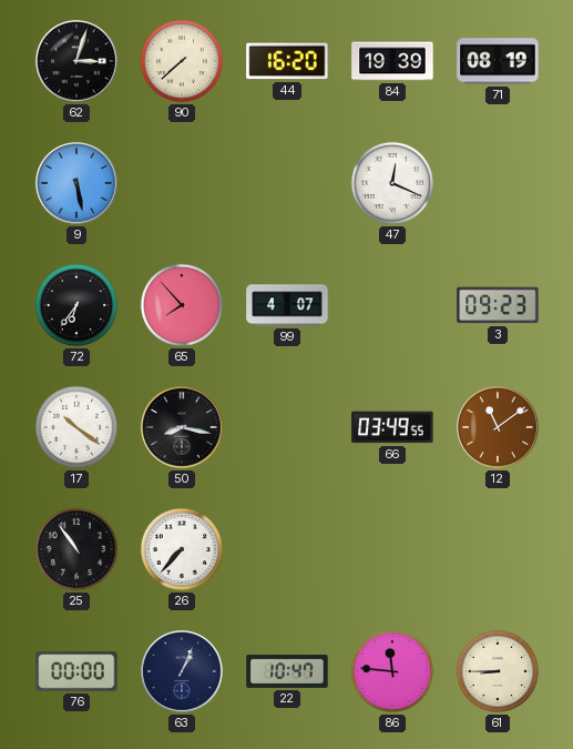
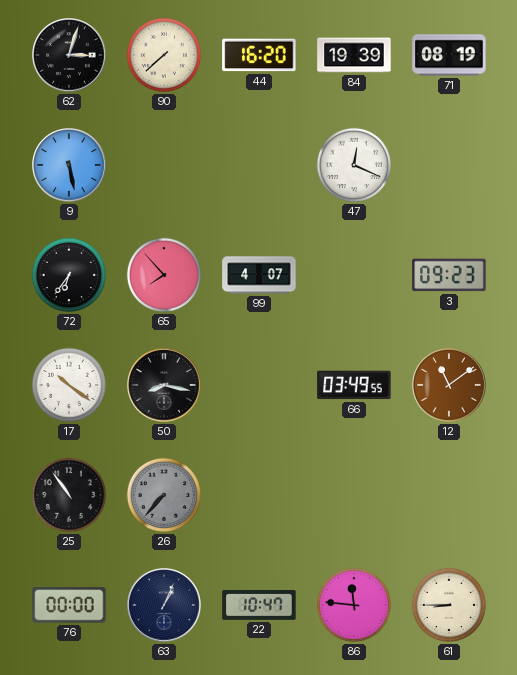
26 dial: white -> grey
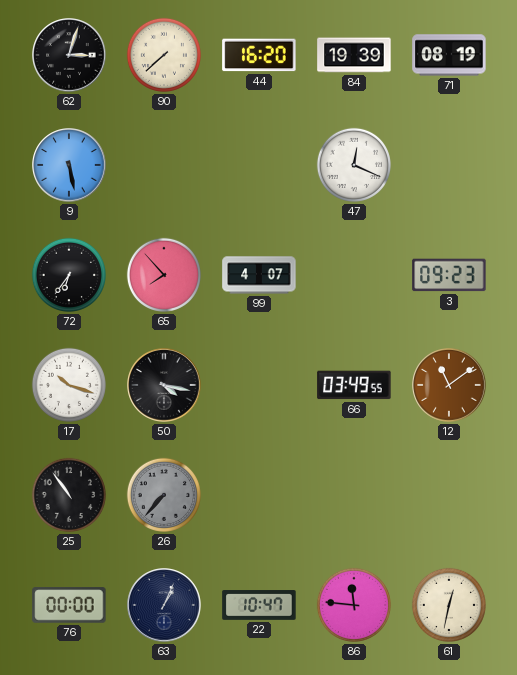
17: 10:21 -> 10:18
50: 8:17 -> 4:17
61: 8:45 -> 12:32
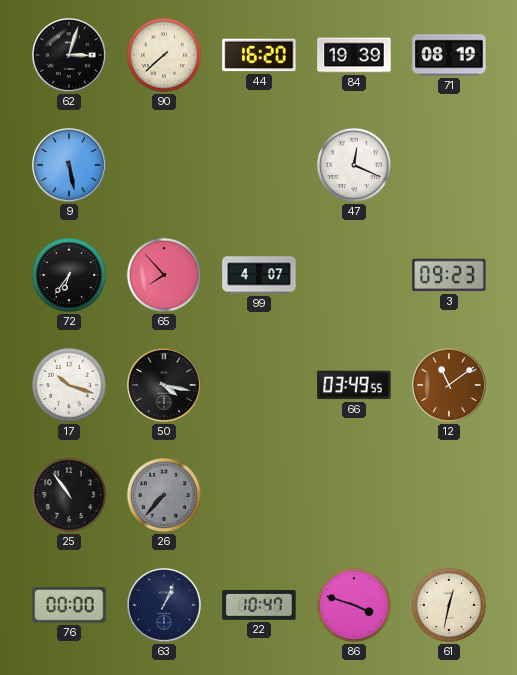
86: 11:46 -> 3:48
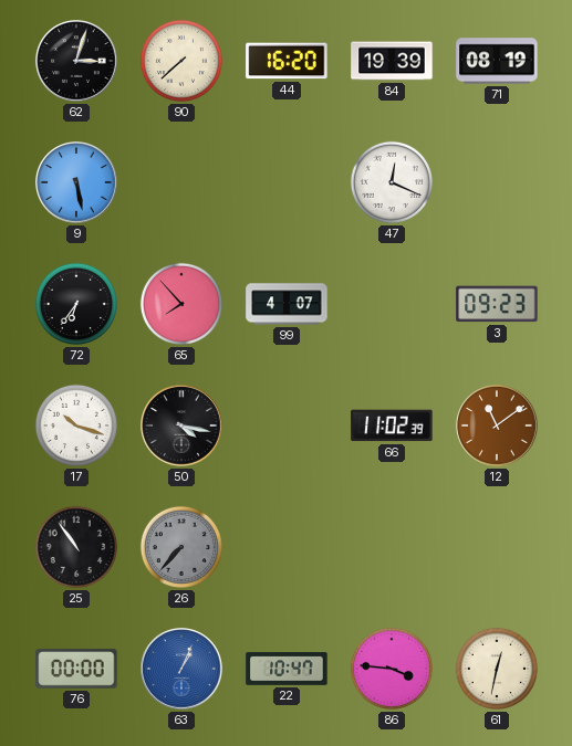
66: 03:49 -> 11:02
63 dial: navy -> blue
86: 3:48 -> 3:46
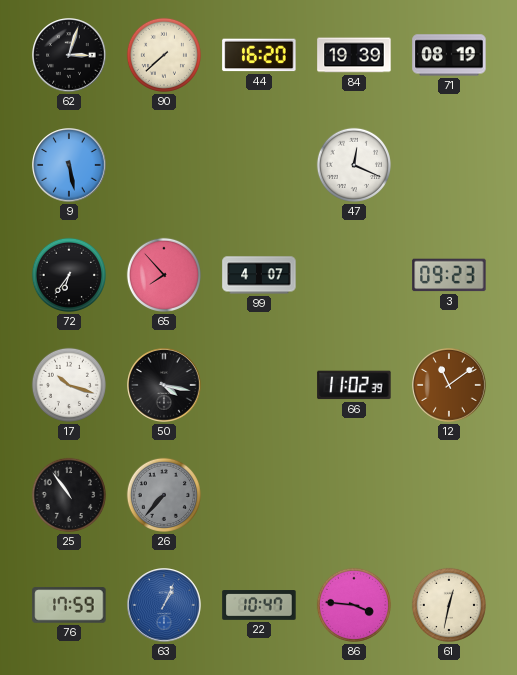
76: 00:00 -> 17:59
